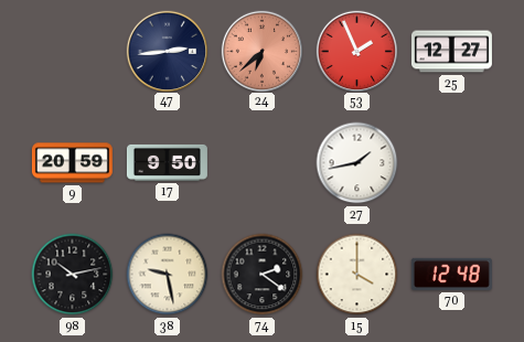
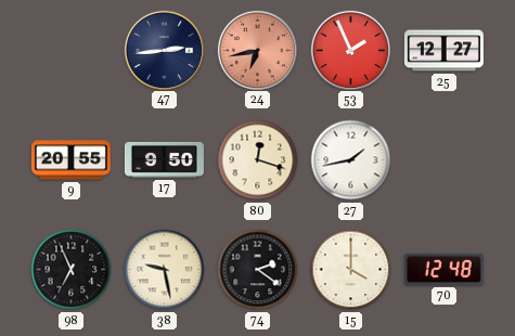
24: 6:38 -> 6:43
9: 20:59 -> 20:55
80: none -> 12:18
98: 10:13 -> 6:56
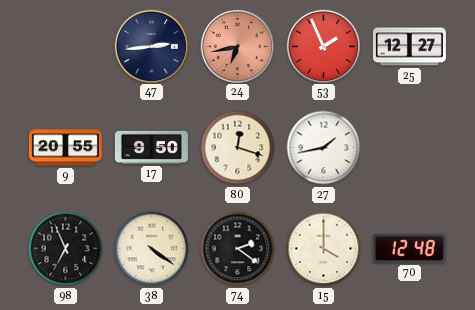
38: 9:28 -> 4:21
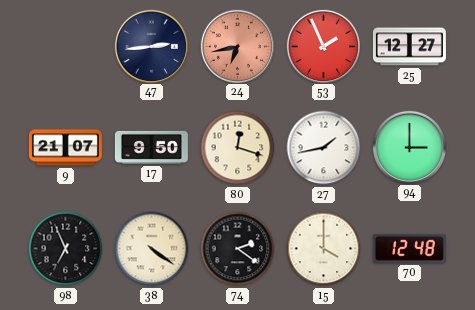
9: 20:55 -> 21:07
94: none -> 3:00
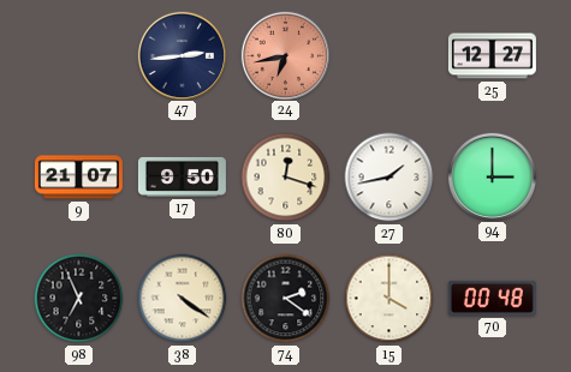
53: 1:56 -> none
70: 12:48 -> 00:48
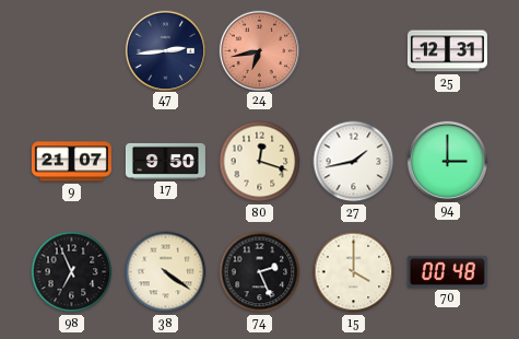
25: 12:27 -> 12:31
74: 2:21 -> 2:26
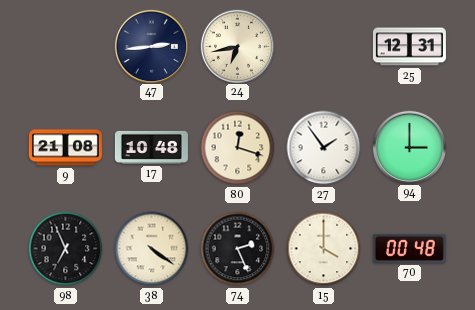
24 dial: salmon -> cream
9: 21:07 -> 21:08
17: 9:50 -> 10:48
27: 1:43 -> 1:54
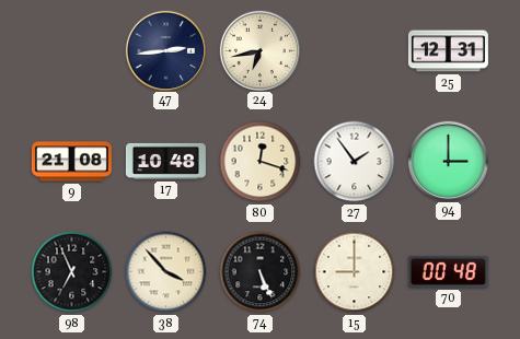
38: 4:21 -> 3:53
74: 2:26 -> 5:26
15: 4:00 -> 9:00
